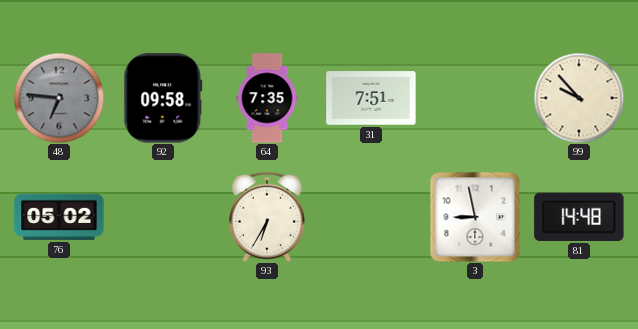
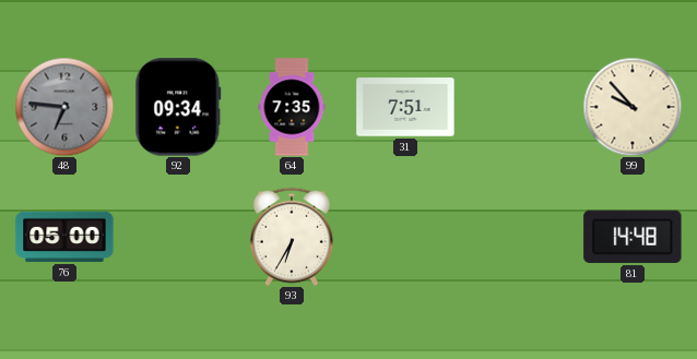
92: 09:58 -> 09:34
76: 05:02 -> 05:00
3: 8:58 -> none
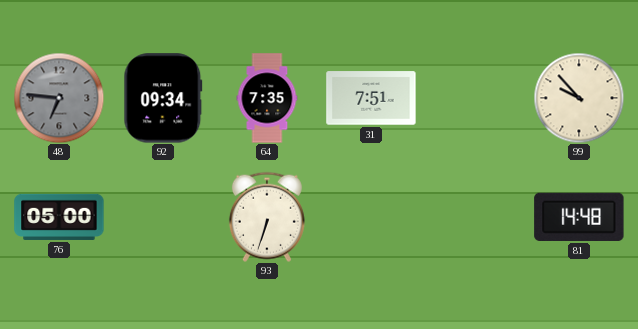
93: 6:35 -> 6:33
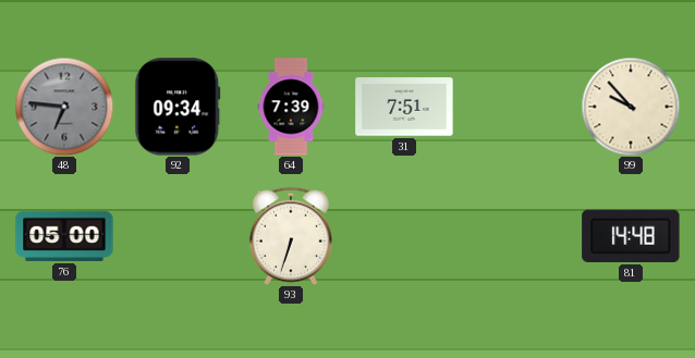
64: 7:35 -> 7:39
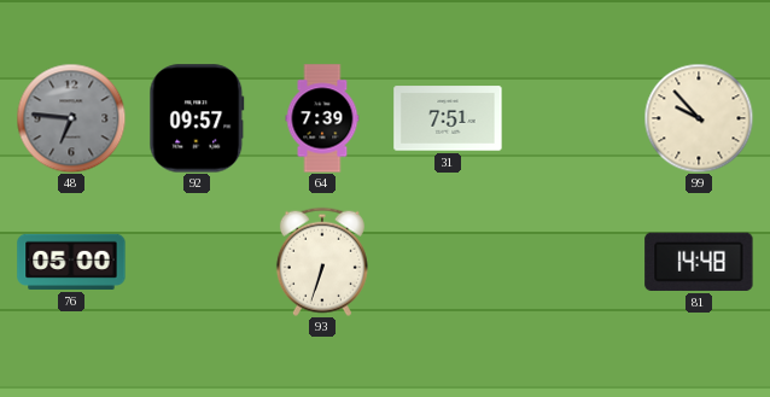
92: 09:34 -> 09:57
